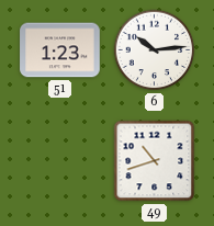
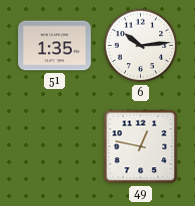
51: 1:23 -> 1:35
49: 10:42 -> 12:47
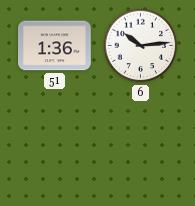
51: 1:35 -> 1:36
49: 12:47 -> none
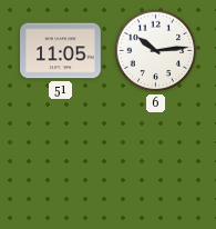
51: 1:36 -> 11:05
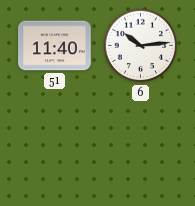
51: 11:05 -> 11:40
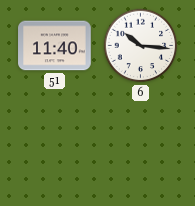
6: 10:14 -> 10:16
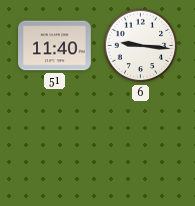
6: 10:16 -> 9:16
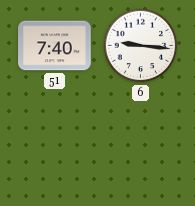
51: 11:40 -> 7:40
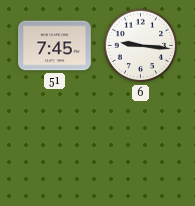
51: 7:40 -> 7:45
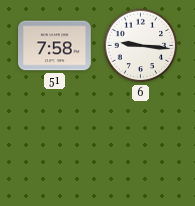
51: 7:45 -> 7:58
